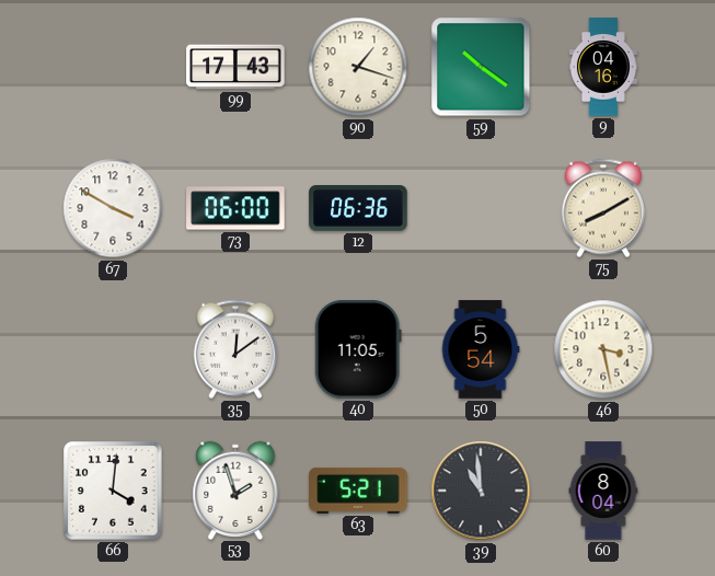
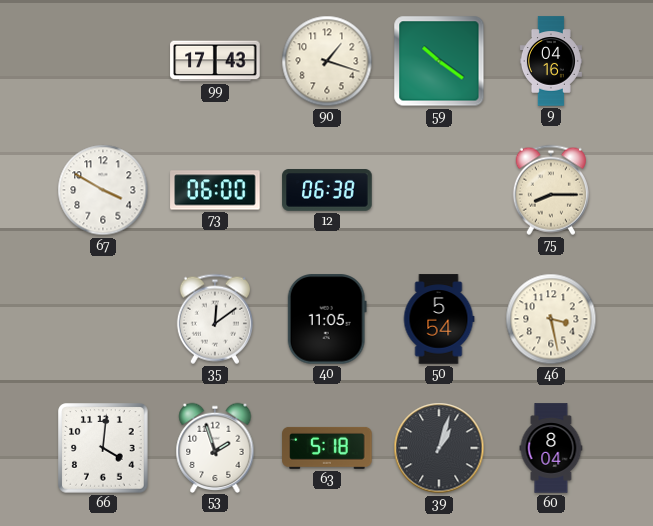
12: 06:36 -> 06:38
75: 8:10 -> 8:15
63: 5:21 -> 5:18
39: 10:59 -> 1:03
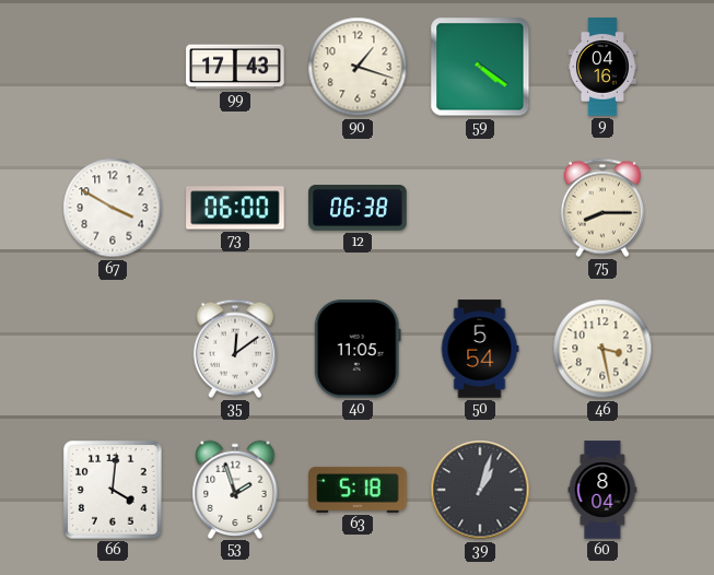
59: 10:21 -> 4:21
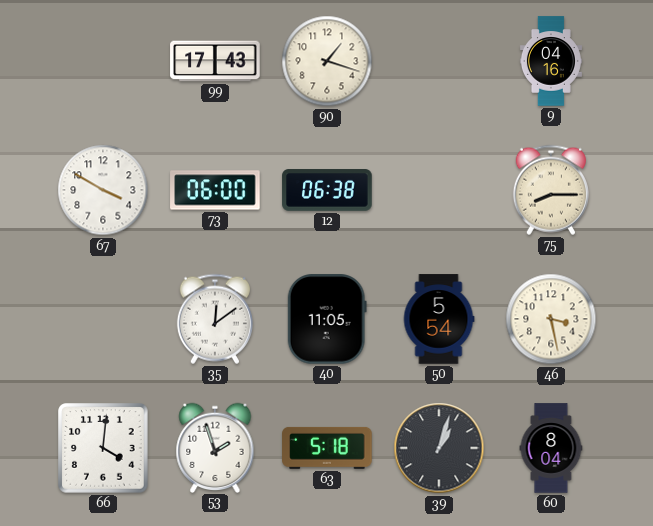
59: 4:21 -> none
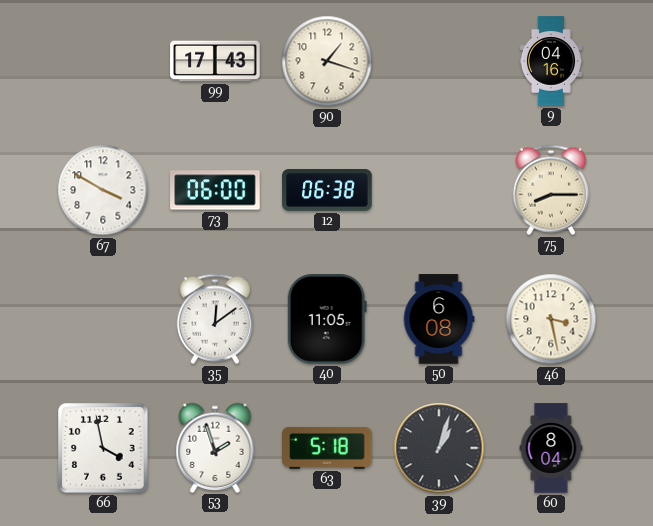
50: 5:54 -> 6:08
66: 4:01 -> 3:58
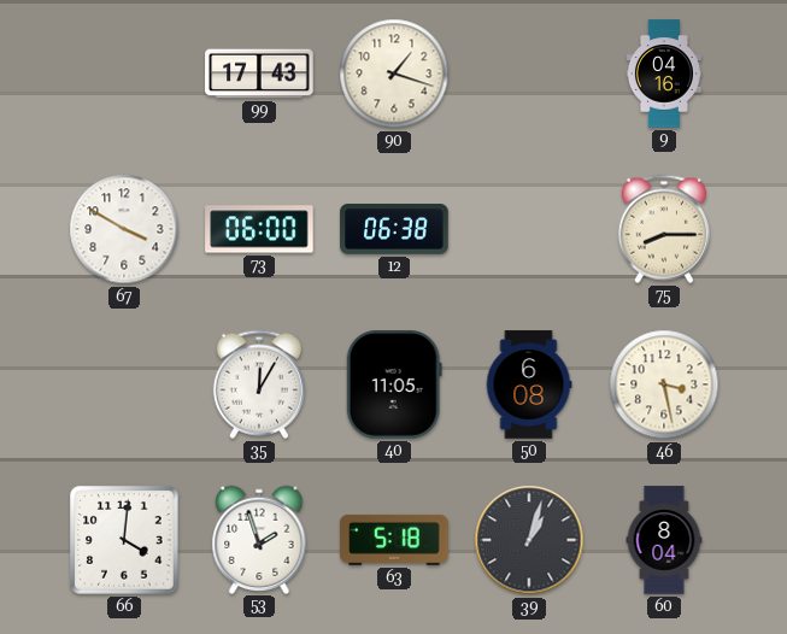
35: 12:09 -> 12:05
66: 3:58 -> 4:01
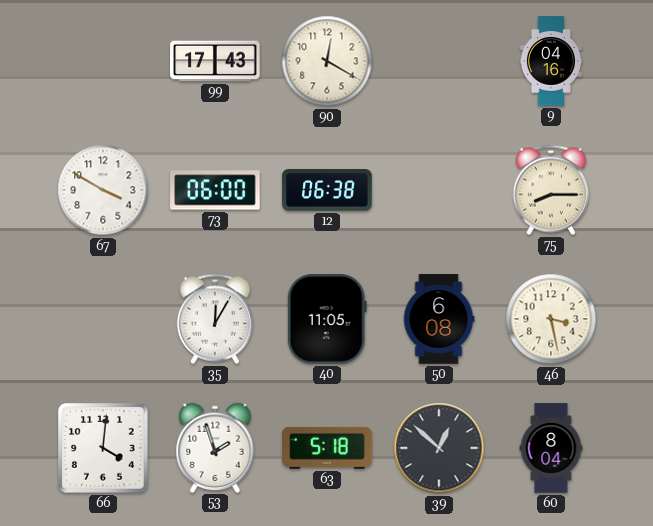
90: 1:18 -> 12:20
39: 1:03 -> 12:52
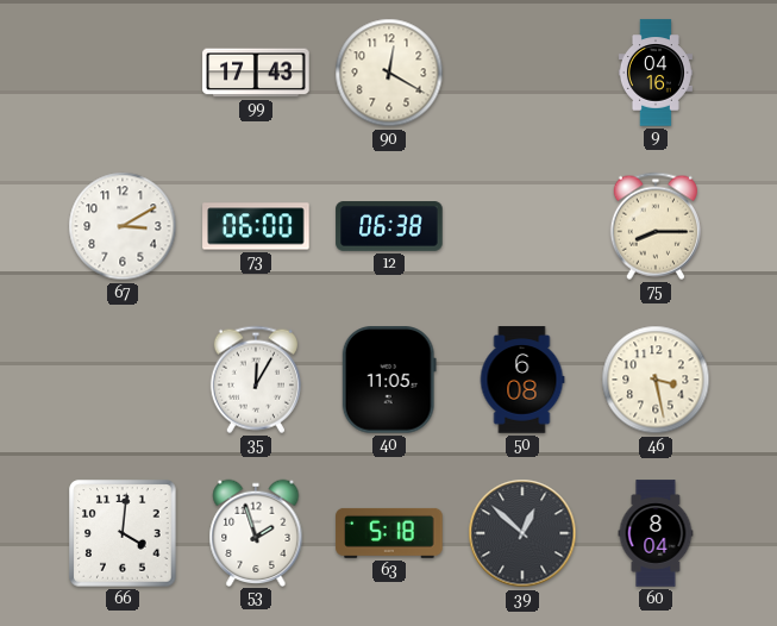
67: 3:50 -> 3:10
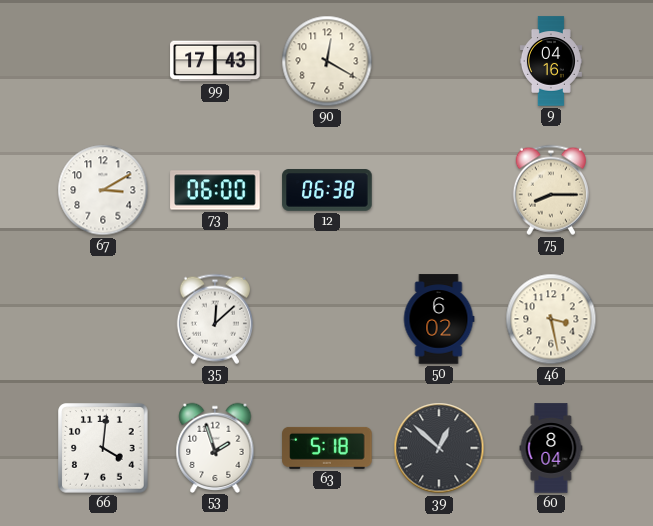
35: 12:05 -> 12:08
40: 11:05 -> none
50: 6:08 -> 6:02
